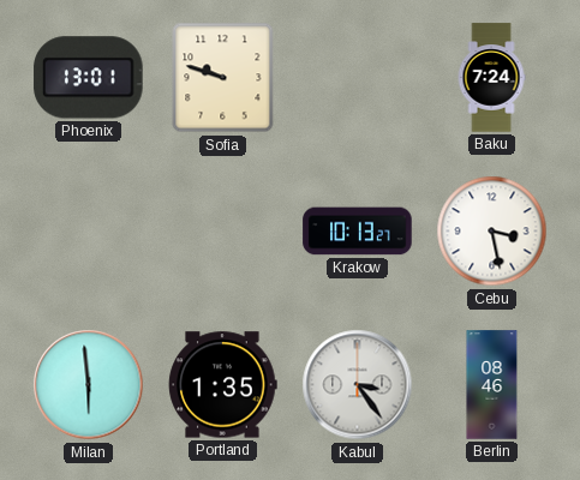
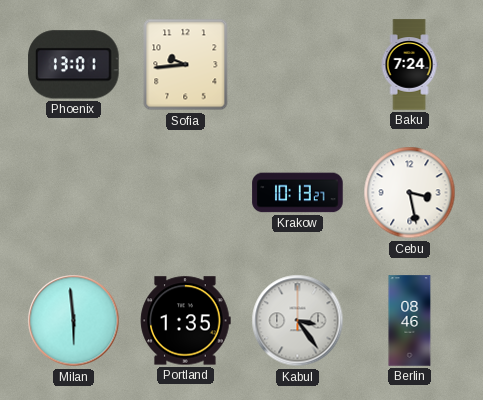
Sofia: 9:48 -> 9:44
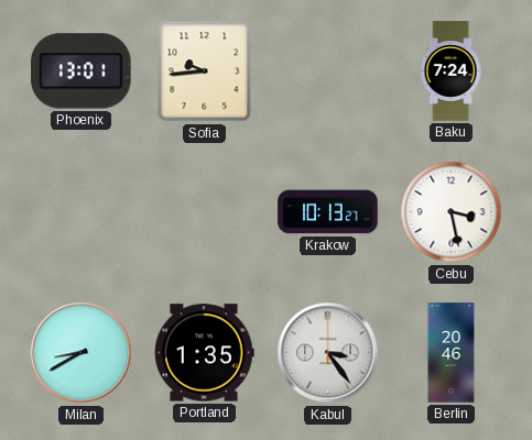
Milan: 5:59 -> 8:40
Berlin: 08:46 -> 20:46
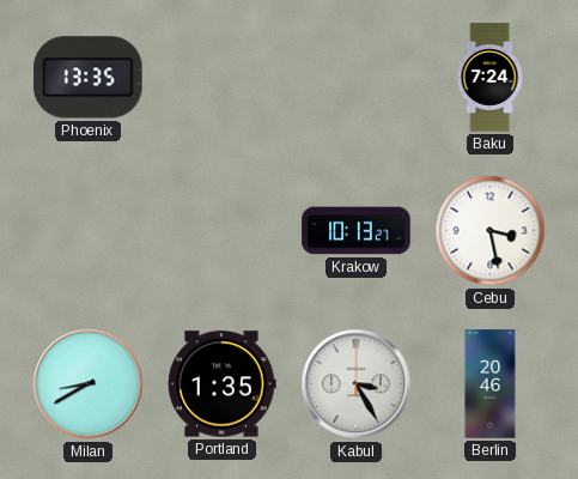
Phoenix: 13:01 -> 13:35
Sofia: 9:44 -> none
Kabul: 3:24 -> 3:25
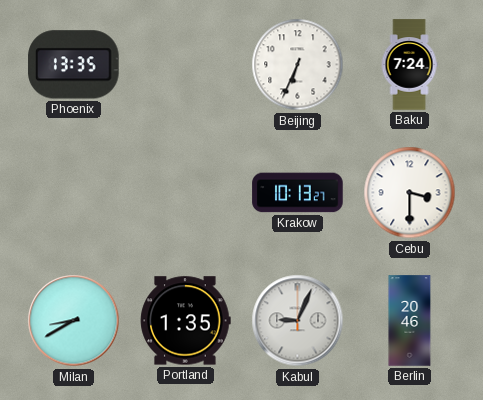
Beijing: none -> 6:34
Cebu: 3:28 -> 3:30
Kabul: 3:25 -> 9:04
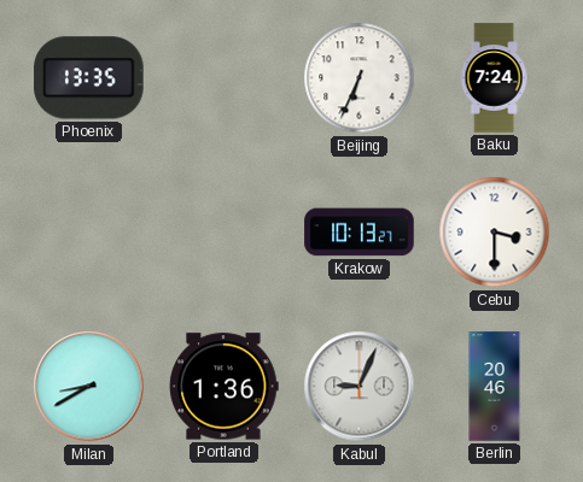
Portland: 1:35 -> 1:36
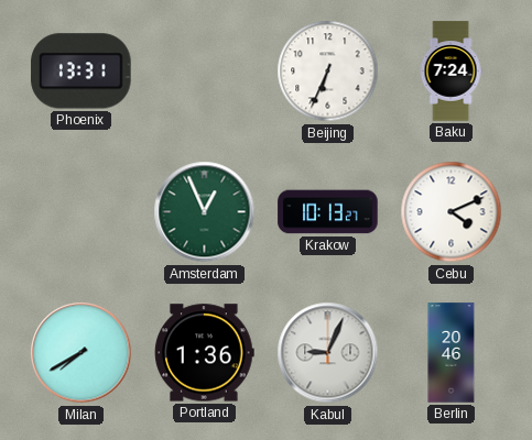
Phoenix: 13:35 -> 13:31
Amsterdam: none -> 12:56
Cebu: 3:30 -> 4:11
Milan: 8:40 -> 7:40
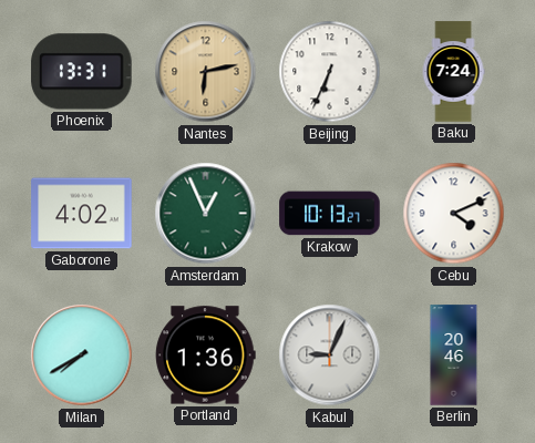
Nantes: none -> 6:13
Gaborone: none -> 4:02
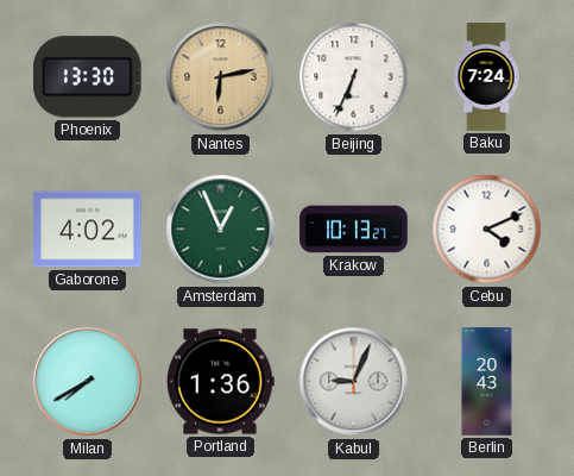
Phoenix: 13:31 -> 13:30
Berlin: 20:46 -> 20:43
